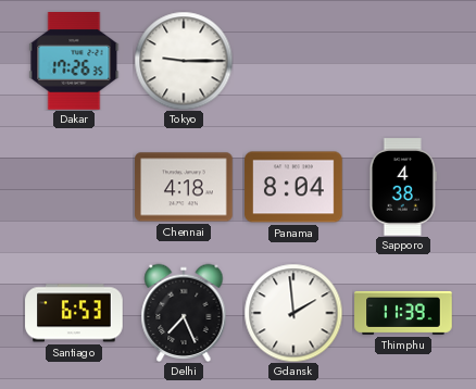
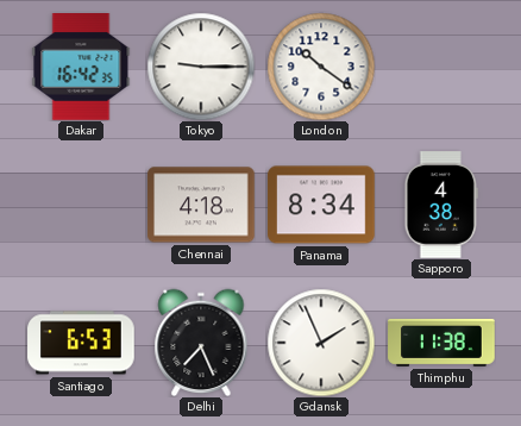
Dakar: 17:26 -> 16:42
London: none -> 10:21
Panama: 8:04 -> 8:34
Gdansk: 1:59 -> 1:56
Thimphu: 11:39 -> 11:38
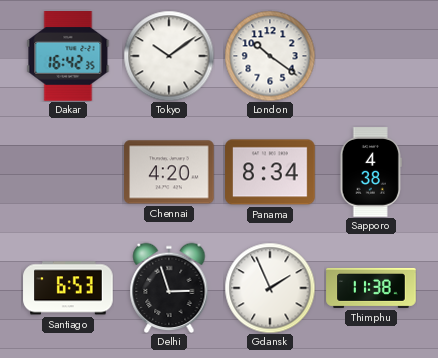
Tokyo: 9:15 -> 10:09
Chennai: 4:18 -> 4:20
Delhi: 7:26 -> 2:57
